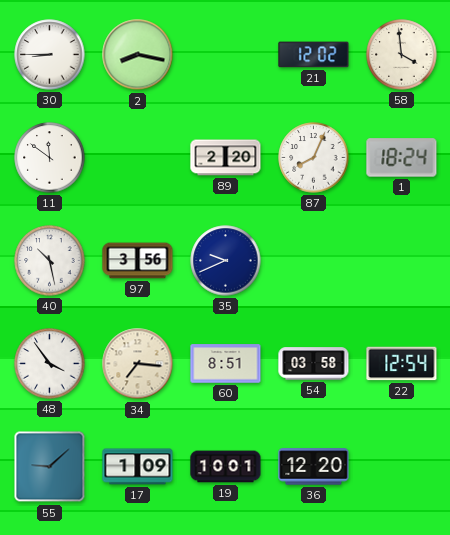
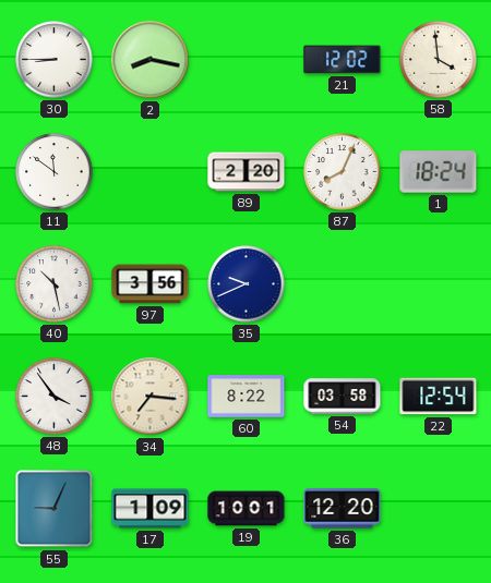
60: 8:51 -> 8:22
55: 9:08 -> 9:04
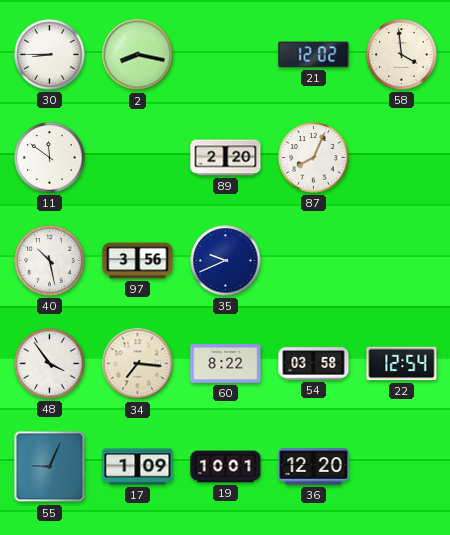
1: 18:24 -> none
